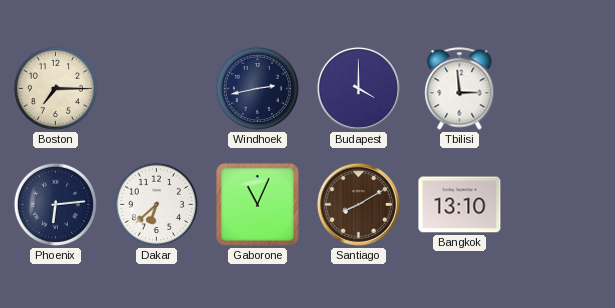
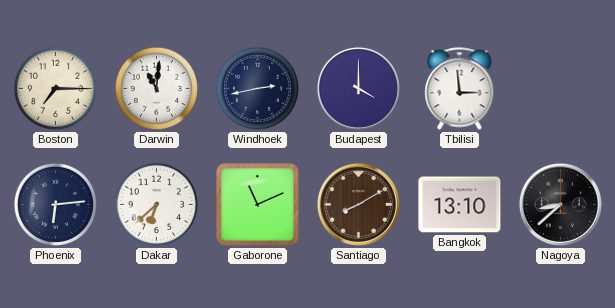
Darwin: none -> 11:01
Gaborone: 11:04 -> 11:11
Nagoya: none -> 8:38
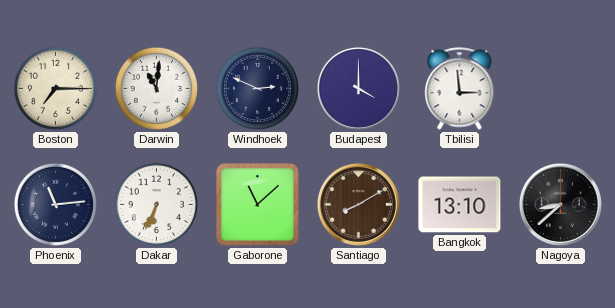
Windhoek: 2:43 -> 2:49
Phoenix: 6:14 -> 11:14
Dakar: 6:38 -> 6:34
Gaborone: 11:11 -> 11:08
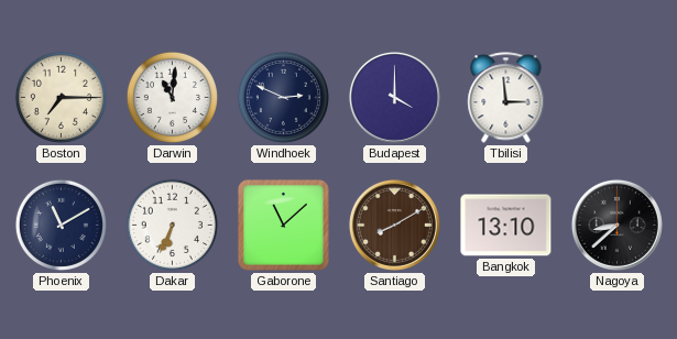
Phoenix: 11:14 -> 11:10
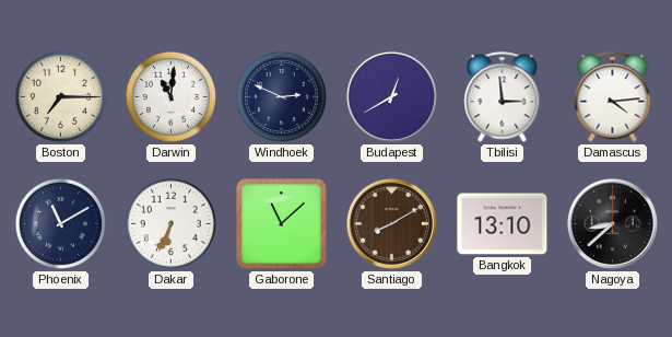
Budapest: 4:00 -> 12:40
Damascus: none -> 4:14
